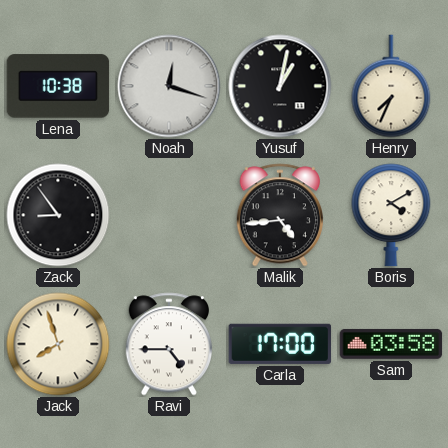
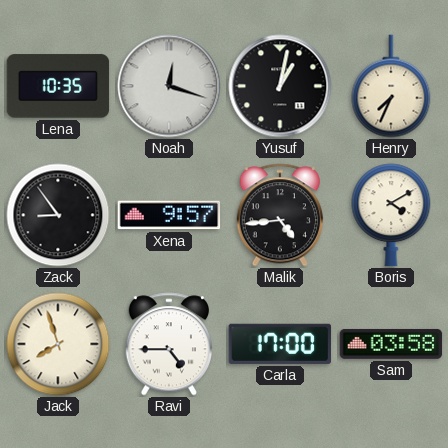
Lena: 10:38 -> 10:35
Xena: none -> 9:57
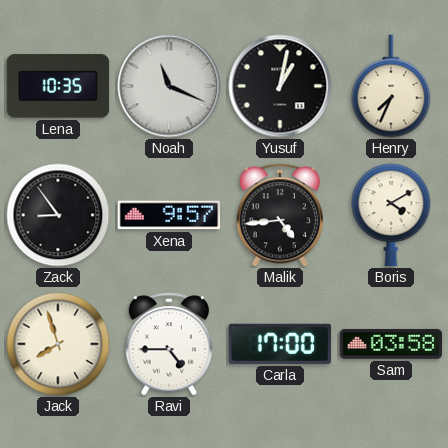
Noah: 12:18 -> 11:19
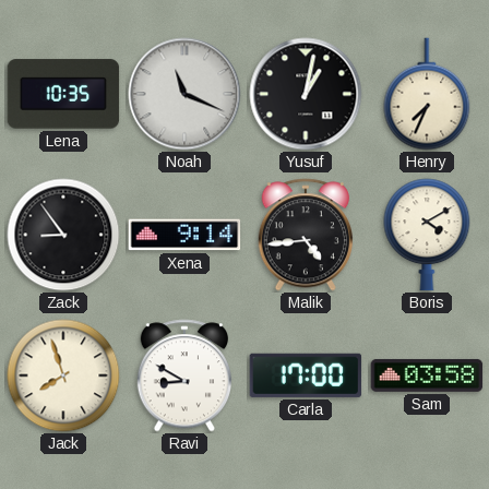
Xena: 9:57 -> 9:14
Ravi: 4:45 -> 8:50
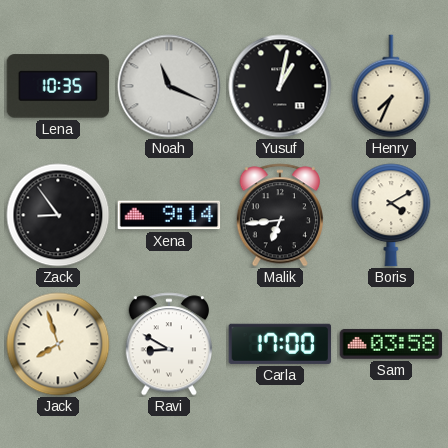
Malik: 4:44 -> 6:44
